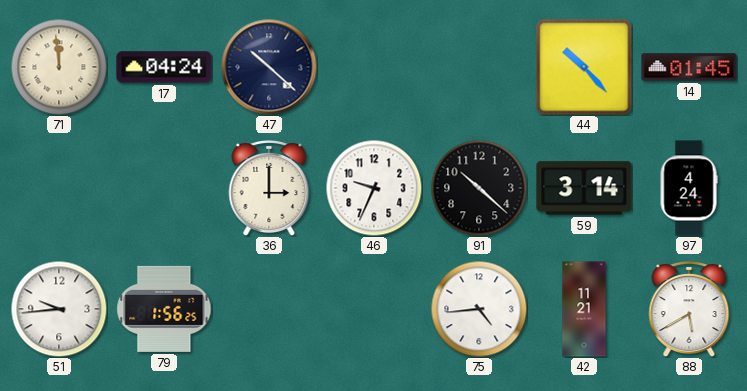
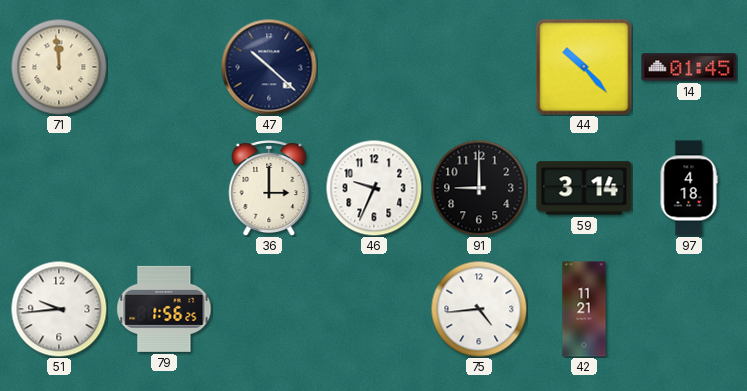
17: 04:24 -> none
91: 10:22 -> 9:00
97: 4:24 -> 4:18
88: 5:40 -> none
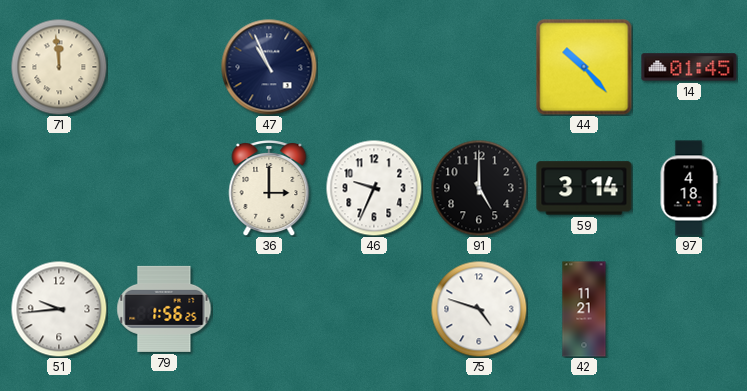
47: 10:22 -> 10:56
91: 9:00 -> 5:00
75: 4:44 -> 4:48
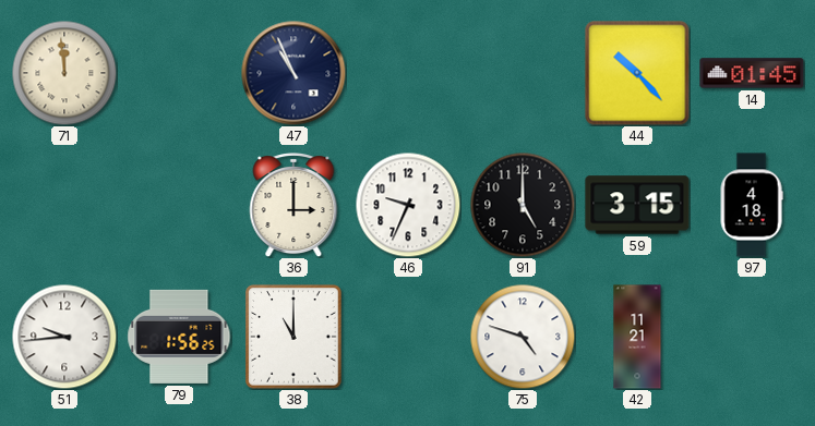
59: 3:14 -> 3:15
38: none -> 11:00
